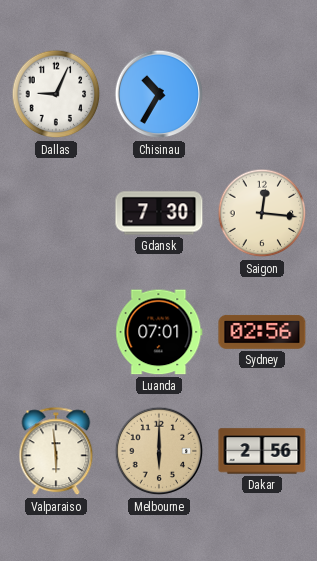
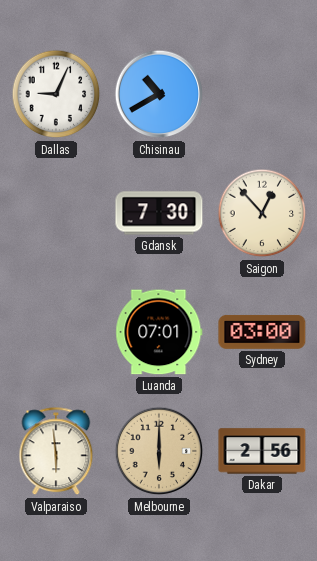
Chisinau: 10:35 -> 10:40
Saigon: 12:16 -> 12:53
Sydney: 02:56 -> 03:00
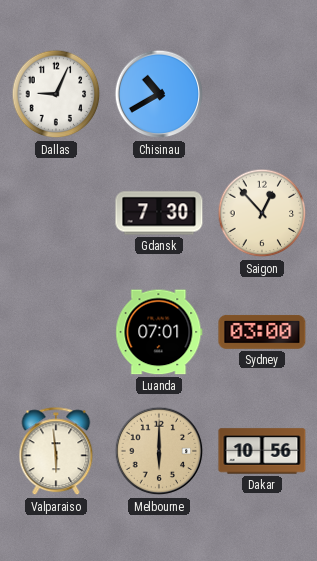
Dakar: 2:56 -> 10:56
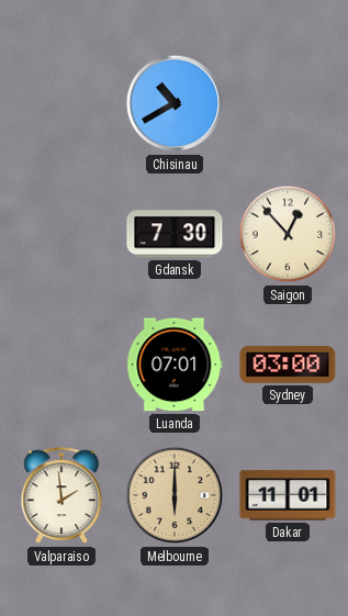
Dallas: 9:04 -> none
Valparaiso: 5:59 -> 1:59
Dakar: 10:56 -> 11:01
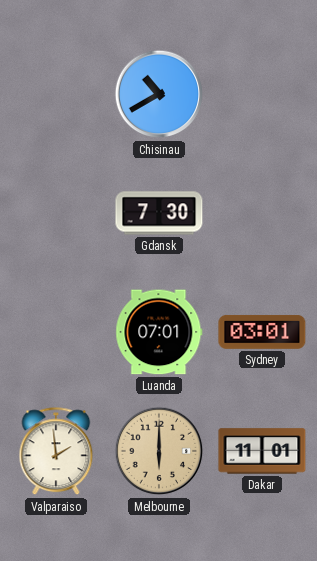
Saigon: 12:53 -> none
Sydney: 03:00 -> 03:01
